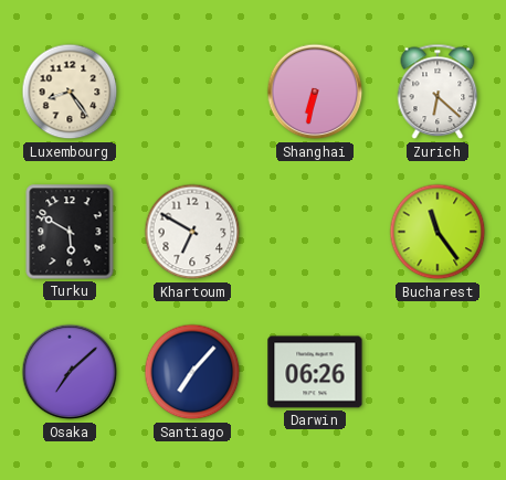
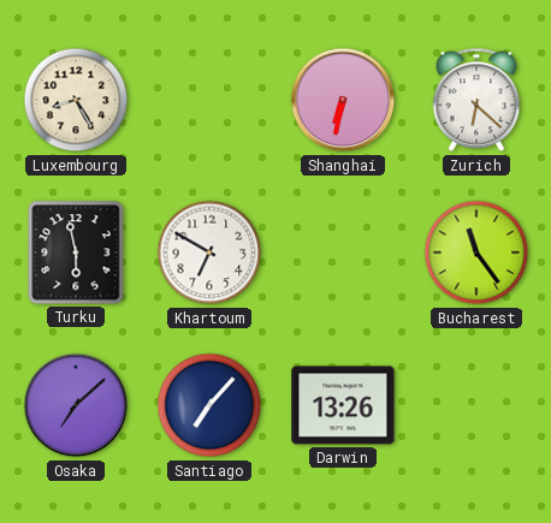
Luxembourg: 8:24 -> 8:25
Turku: 5:50 -> 5:58
Darwin: 06:26 -> 13:26
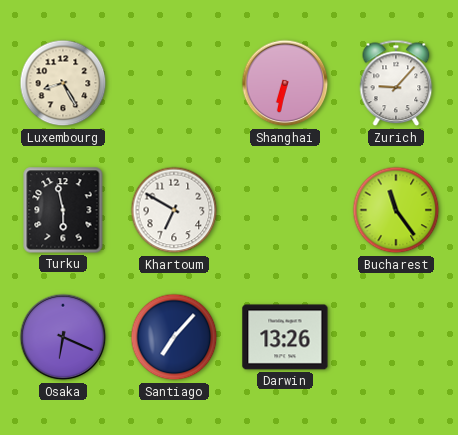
Zurich: 6:22 -> 9:07
Osaka: 7:08 -> 6:19
